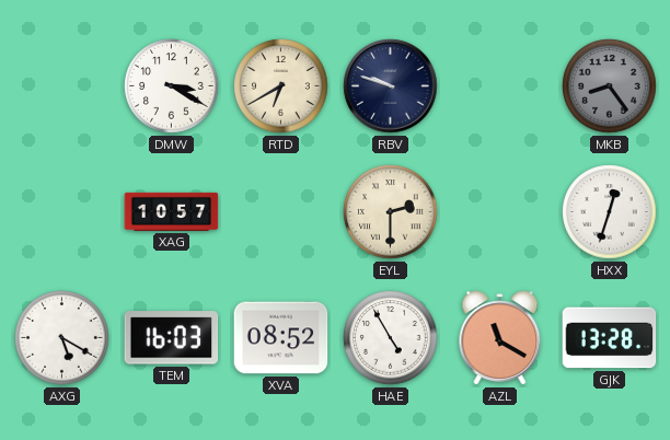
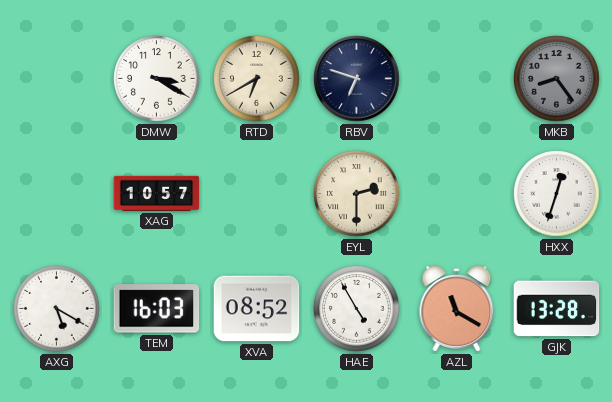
RBV: 9:48 -> 6:48
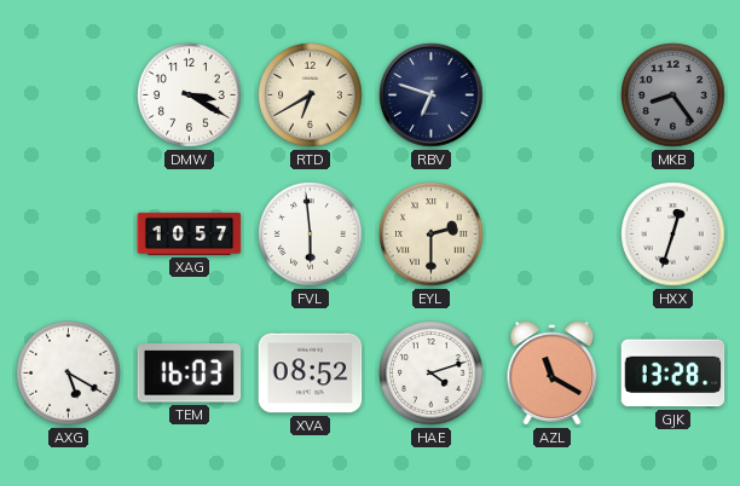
FVL: none -> 5:59
HAE: 4:55 -> 4:12
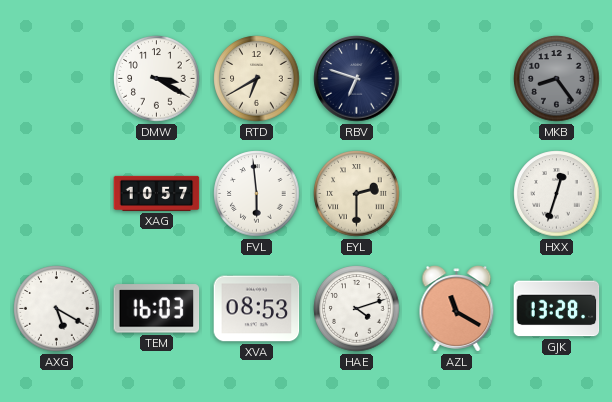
XVA: 08:52 -> 08:53
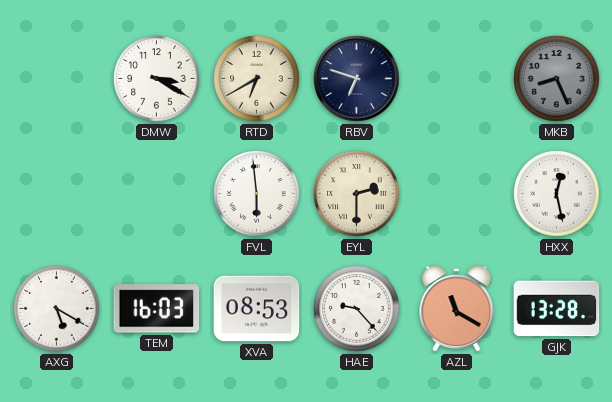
MKB: 8:24 -> 8:26
XAG: 10:57 -> none
HXX: 12:33 -> 12:28
HAE: 4:12 -> 9:23
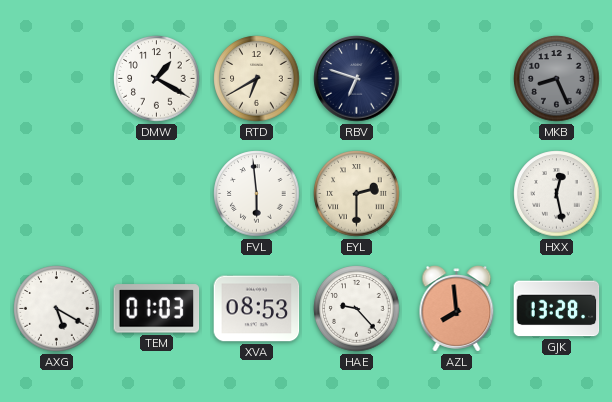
DMW: 3:20 -> 1:20
TEM: 16:03 -> 01:03
AZL: 11:20 -> 7:59
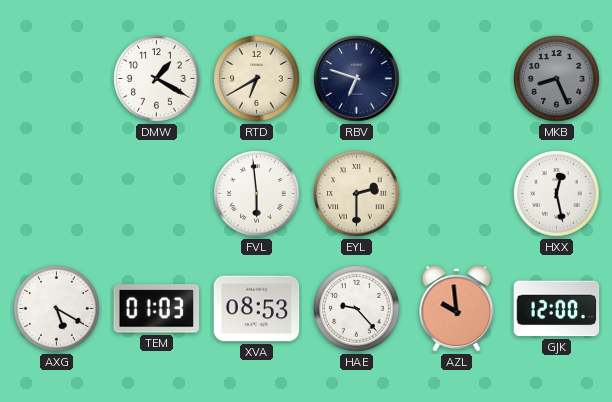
AZL: 7:59 -> 9:59
GJK: 13:28 -> 12:00
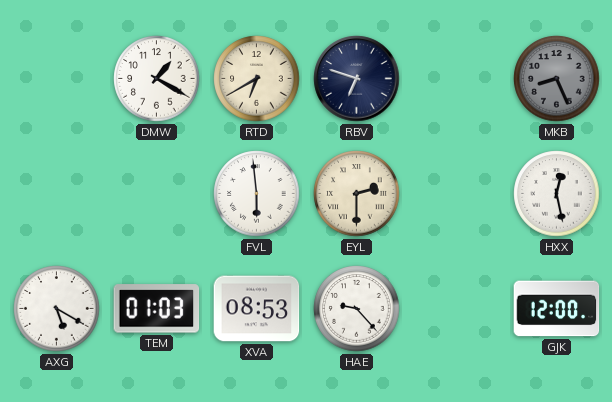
AZL: 9:59 -> none
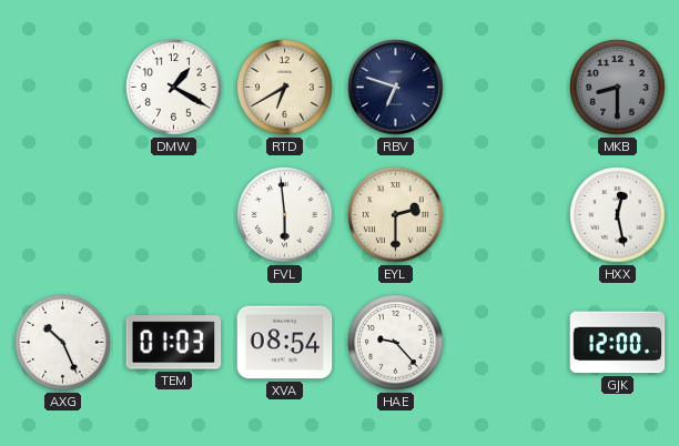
MKB: 8:26 -> 8:30
AXG: 5:20 -> 10:26
XVA: 08:53 -> 08:54
